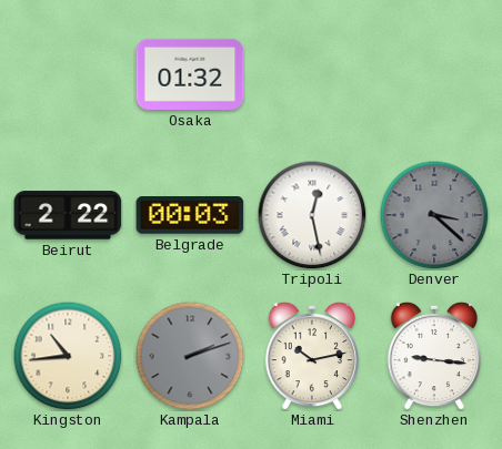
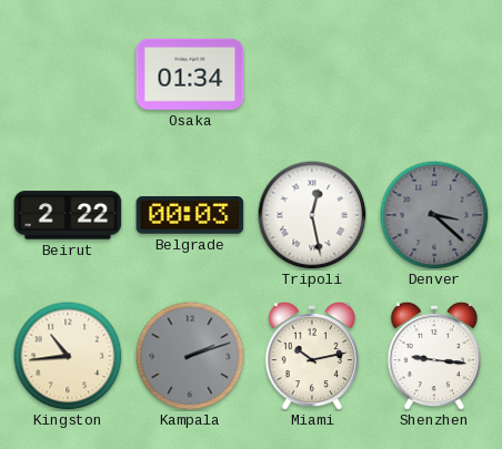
Osaka: 01:32 -> 01:34
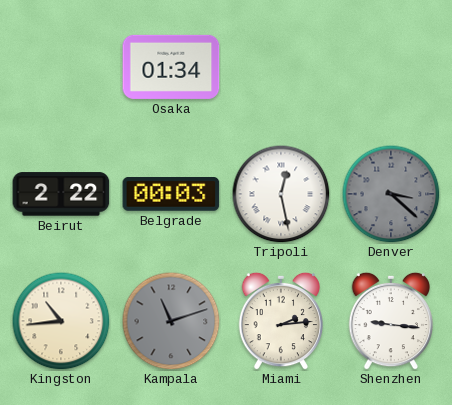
Kampala: 2:12 -> 11:12
Miami: 10:13 -> 2:14
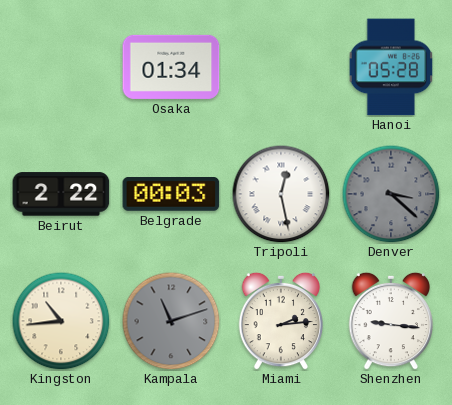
Hanoi: none -> 05:28
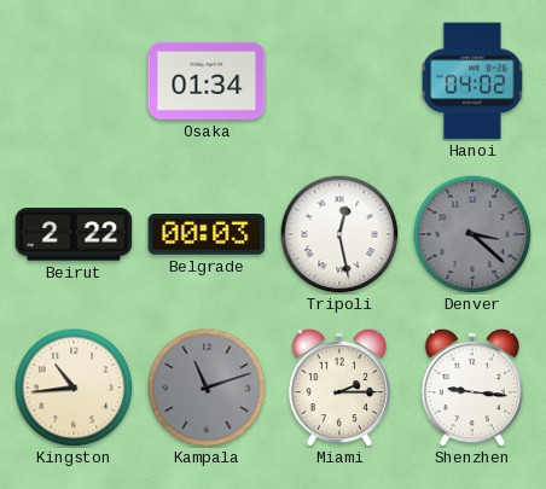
Hanoi: 05:28 -> 04:02
Miami: 2:14 -> 2:15
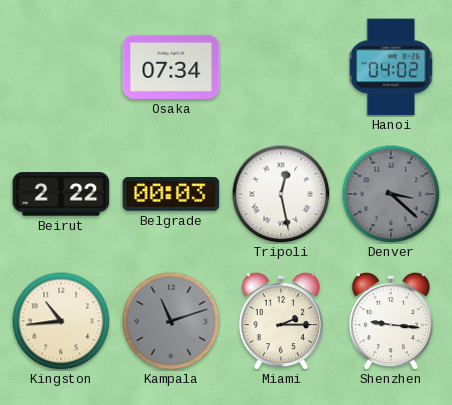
Osaka: 01:34 -> 07:34
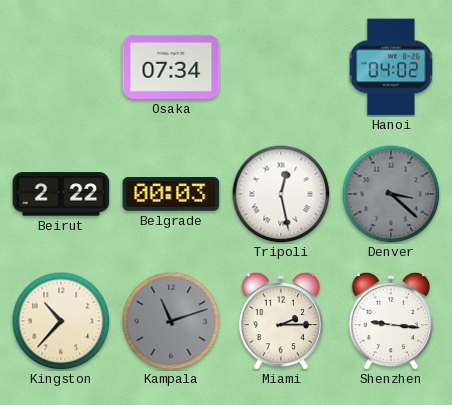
Kingston: 10:44 -> 10:37
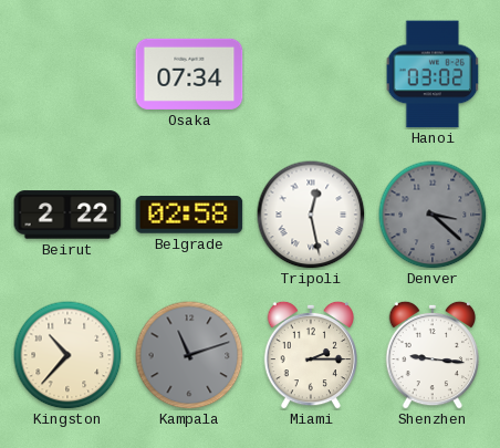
Hanoi: 04:02 -> 03:02
Belgrade: 00:03 -> 02:58
